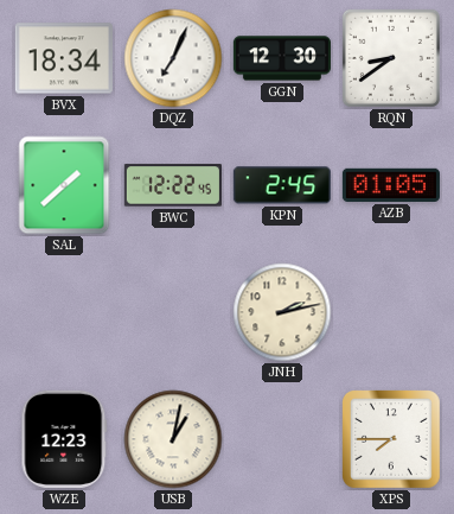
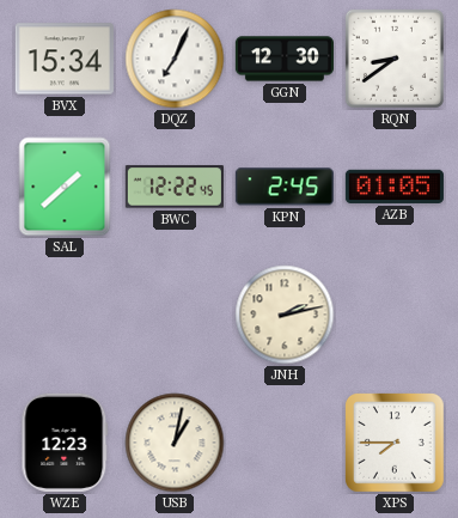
BVX: 18:34 -> 15:34
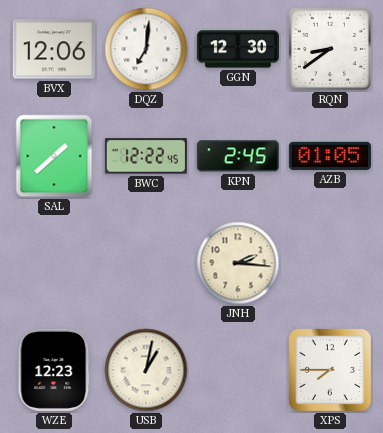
BVX: 15:34 -> 12:06
DQZ: 7:04 -> 7:01
JNH: 2:13 -> 2:16
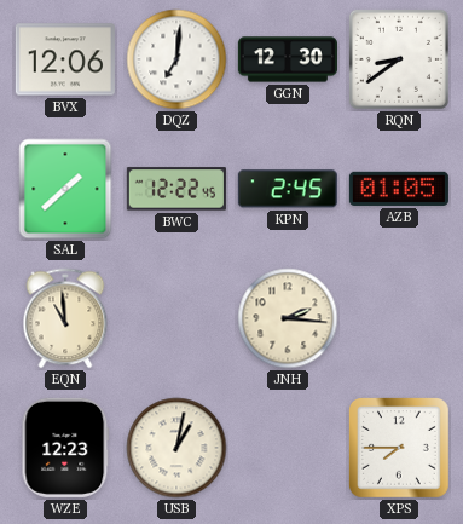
EQN: none -> 10:59
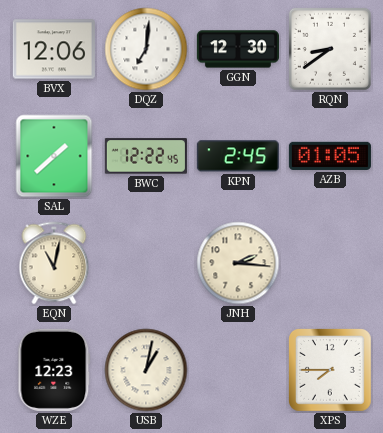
EQN: 10:59 -> 11:02
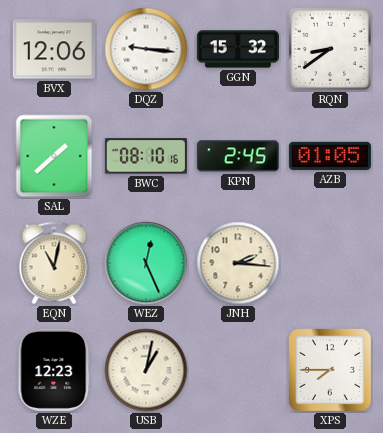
DQZ: 7:01 -> 9:16
GGN: 12:30 -> 15:32
BWC: 12:22 -> 08:10
WEZ: none -> 12:26
